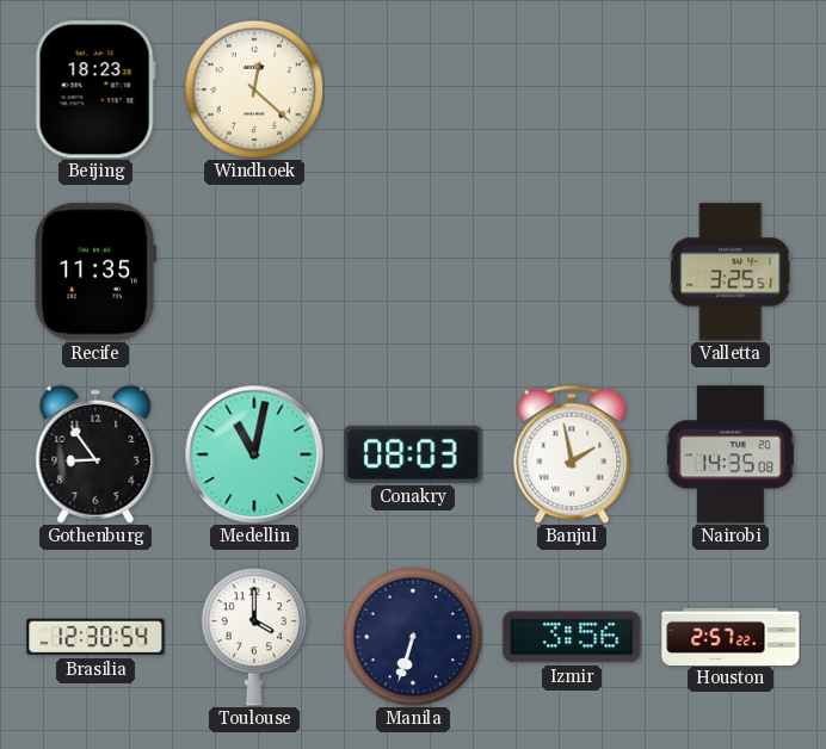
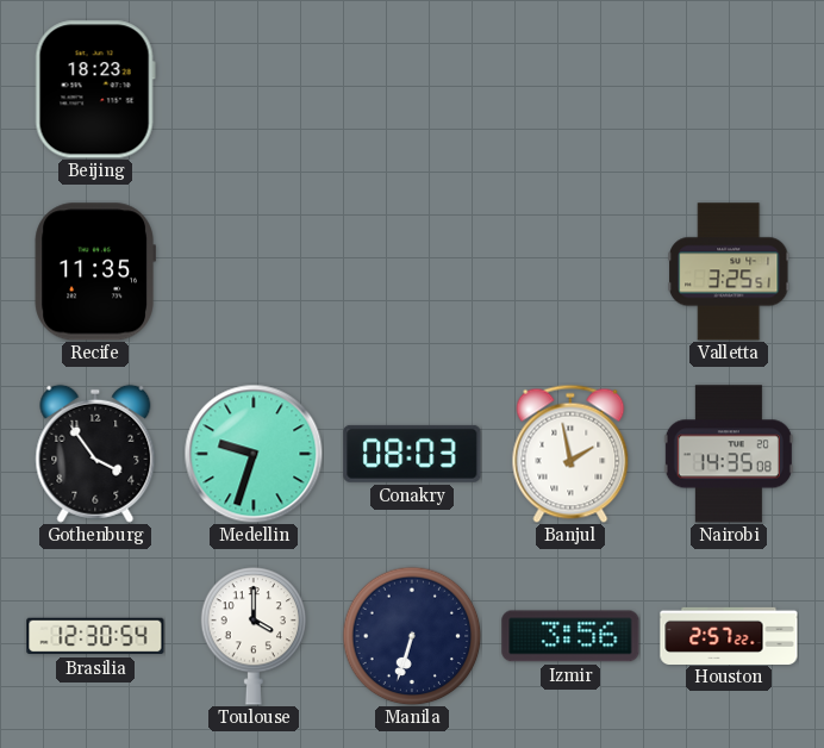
Windhoek: 12:22 -> none
Gothenburg: 8:54 -> 3:54
Medellin: 11:02 -> 9:33
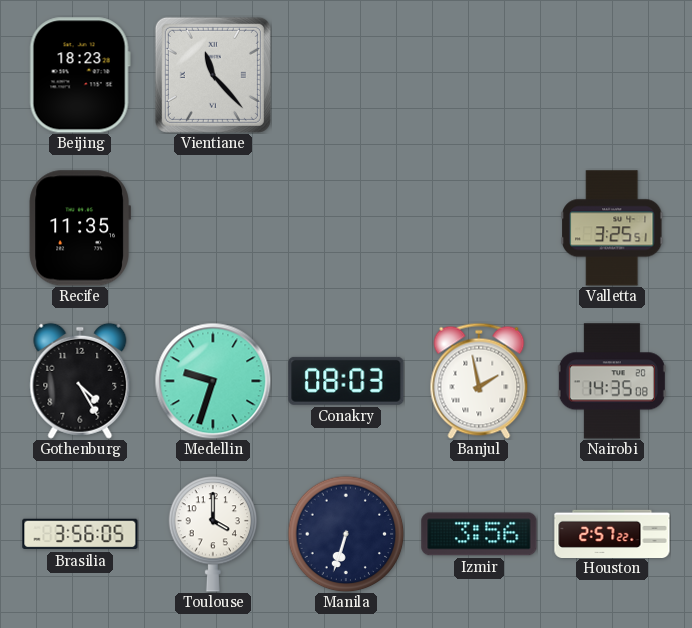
Vientiane: none -> 11:23
Gothenburg: 3:54 -> 4:25
Brasilia: 12:30 -> 3:56
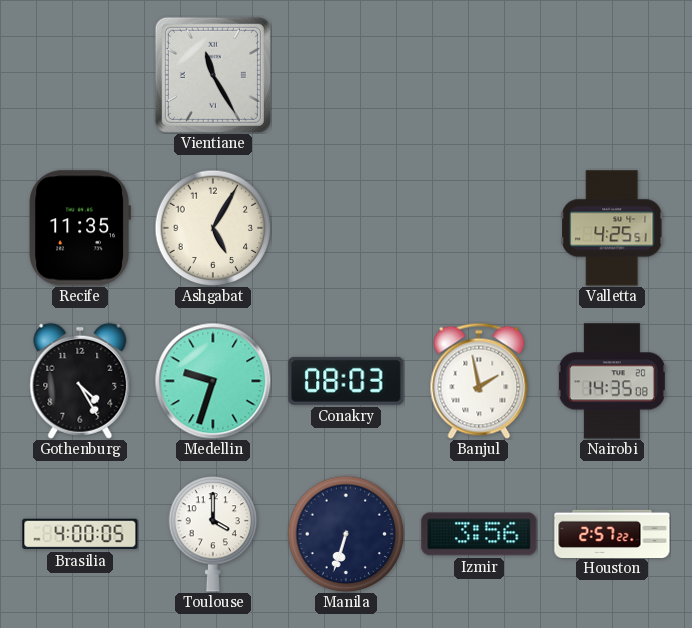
Beijing: 18:23 -> none
Vientiane: 11:23 -> 11:25
Ashgabat: none -> 5:05
Valletta: 3:25 -> 4:25
Brasilia: 3:56 -> 4:00
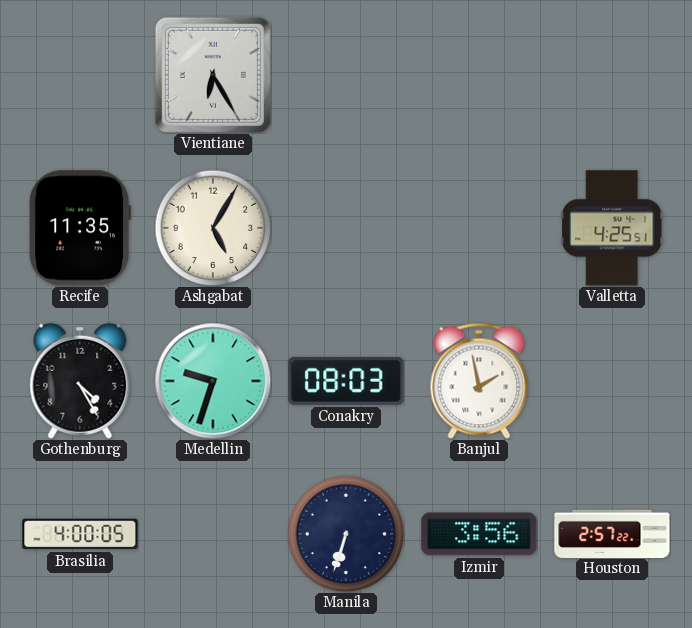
Vientiane: 11:25 -> 6:25
Nairobi: 14:35 -> none
Toulouse: 4:00 -> none
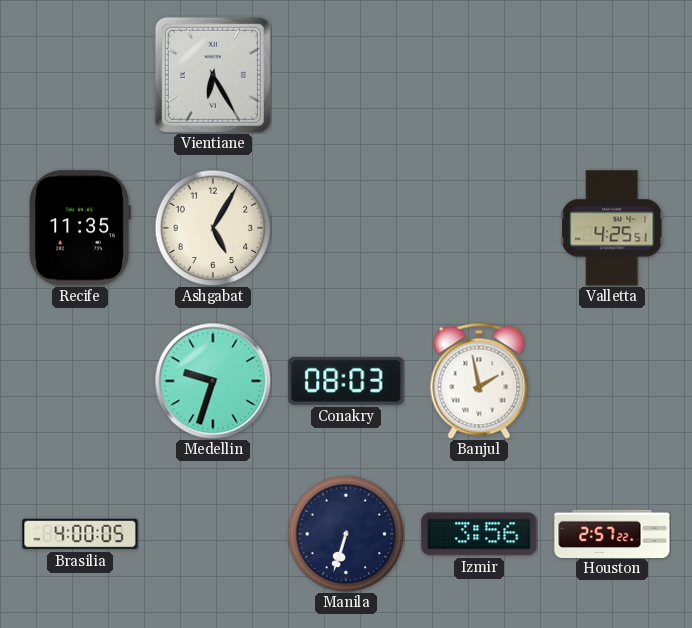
Gothenburg: 4:25 -> none
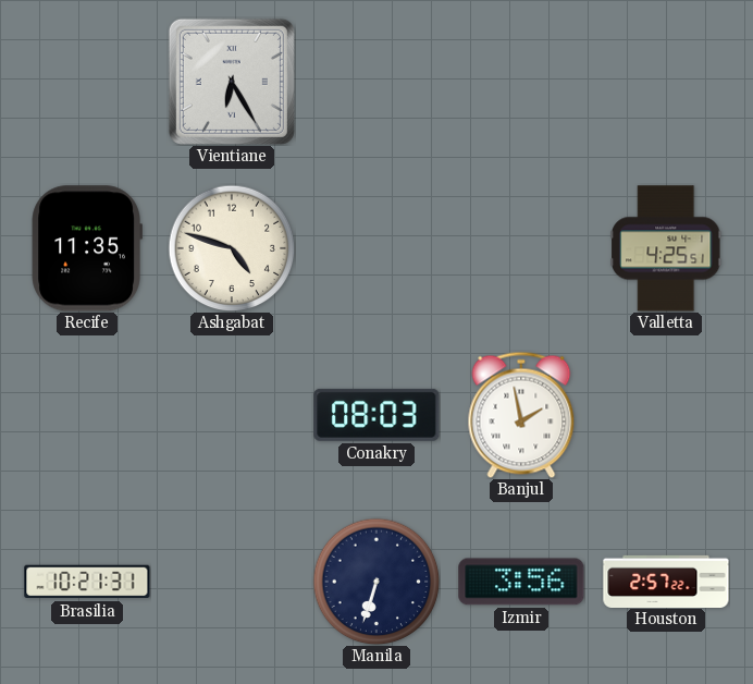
Ashgabat: 5:05 -> 4:48
Medellin: 9:33 -> none
Brasilia: 4:00 -> 10:21
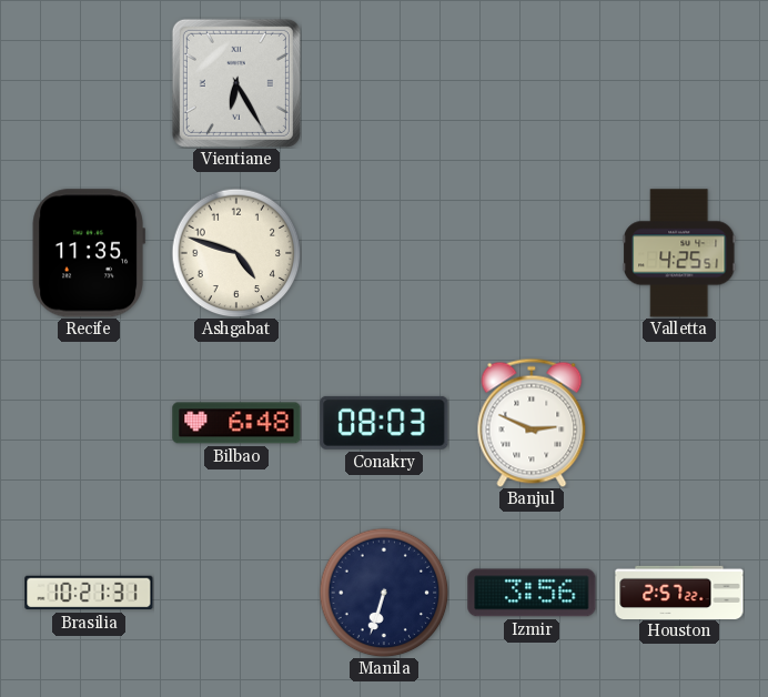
Bilbao: none -> 6:48
Banjul: 1:58 -> 2:49
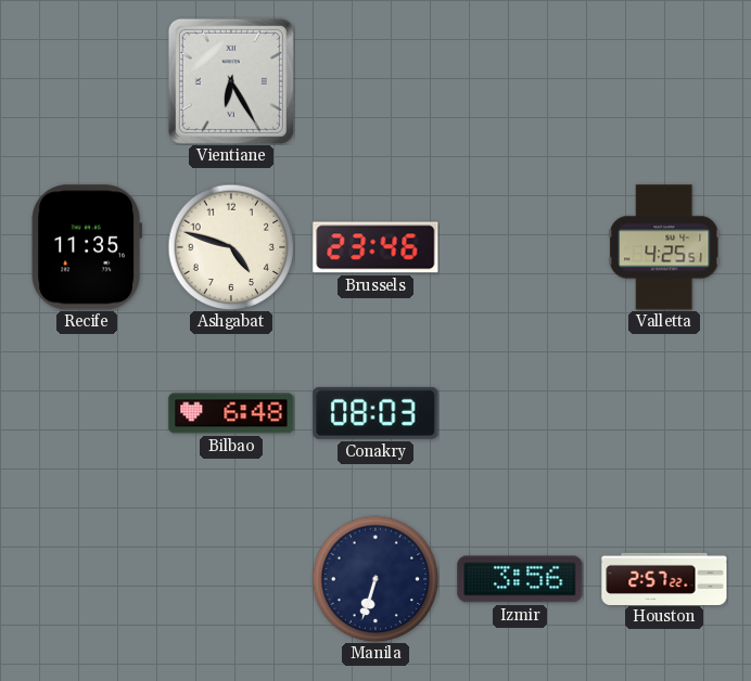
Brussels: none -> 23:46
Banjul: 2:49 -> none
Brasilia: 10:21 -> none
